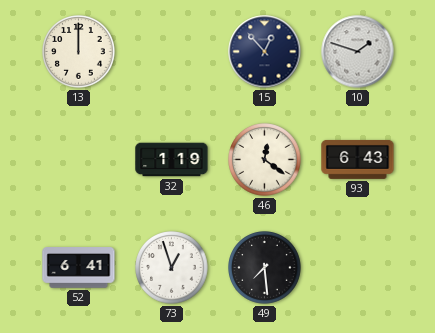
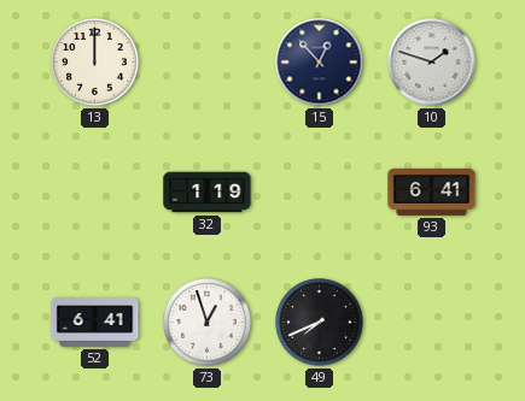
46: 12:21 -> none
93: 6:43 -> 6:41
49: 7:29 -> 7:41
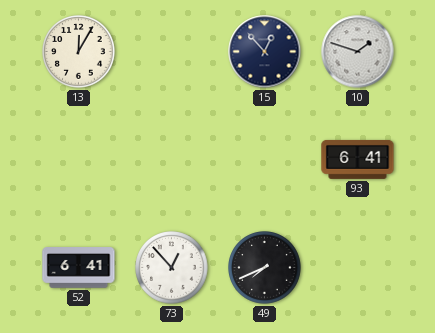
13: 12:00 -> 12:05
32: 1:19 -> none
73: 12:57 -> 12:53
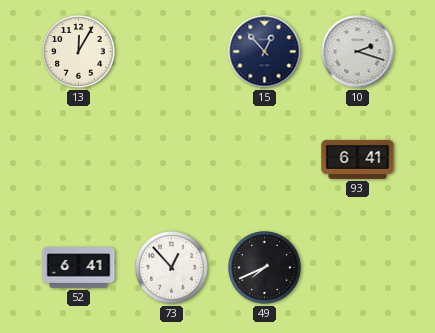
10: 1:48 -> 2:18
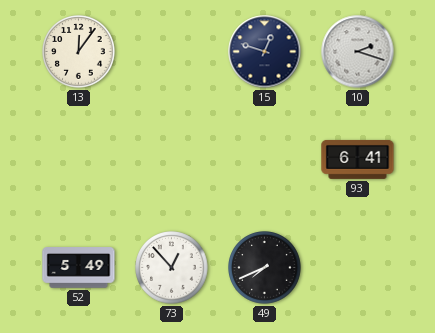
13: 12:05 -> 12:06
15: 12:53 -> 12:48
52: 6:41 -> 5:49
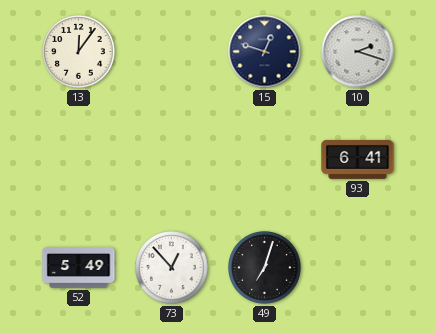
49: 7:41 -> 7:03
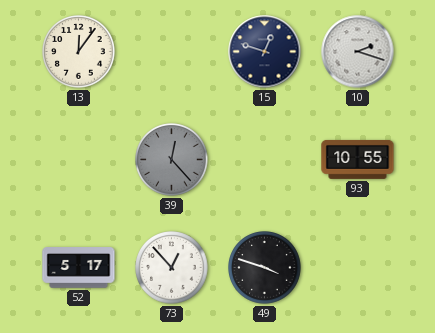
39: none -> 12:23
93: 6:41 -> 10:55
52: 5:49 -> 5:17
49: 7:03 -> 3:48
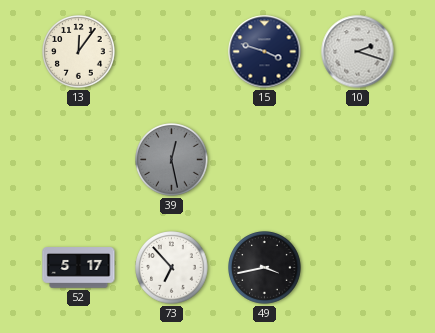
15: 12:48 -> 3:48
39: 12:23 -> 12:28
93: 10:55 -> none
73: 12:53 -> 6:53
49: 3:48 -> 3:43
